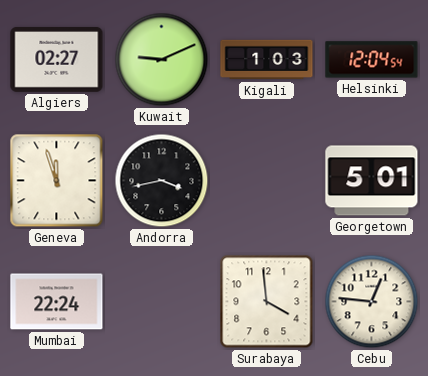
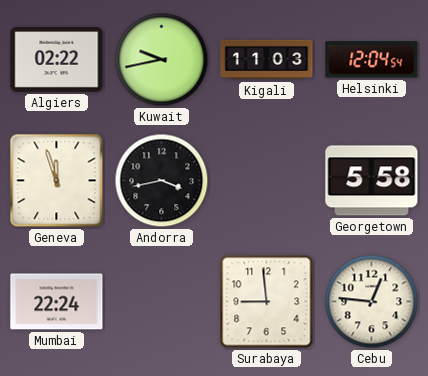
Algiers: 02:27 -> 02:22
Kuwait: 9:11 -> 9:43
Kigali: 1:03 -> 11:03
Georgetown: 5:01 -> 5:58
Surabaya: 3:59 -> 8:59
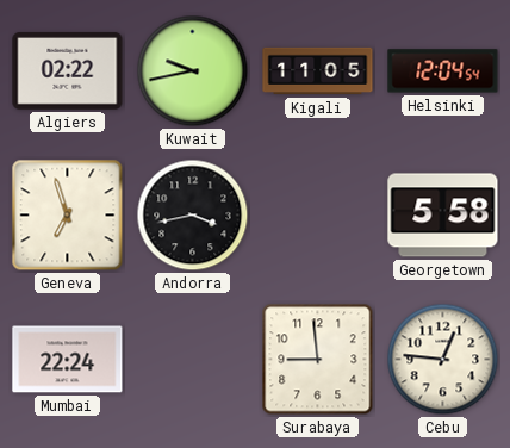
Kigali: 11:03 -> 11:05
Geneva: 11:57 -> 6:57
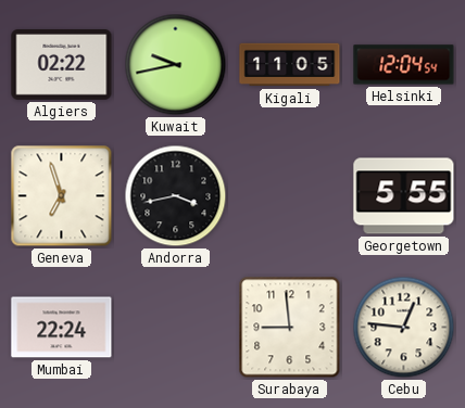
Georgetown: 5:58 -> 5:55
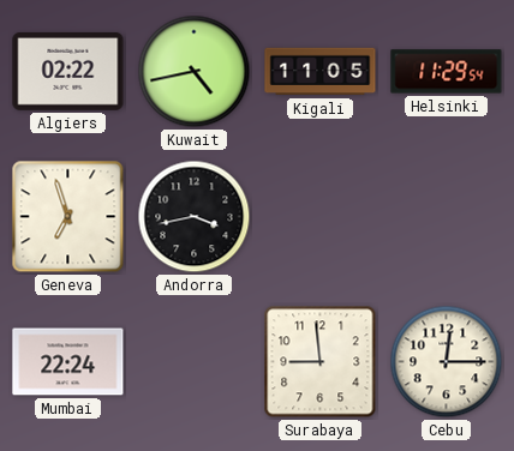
Kuwait: 9:43 -> 4:43
Helsinki: 12:04 -> 11:29
Georgetown: 5:55 -> none
Cebu: 12:46 -> 12:15
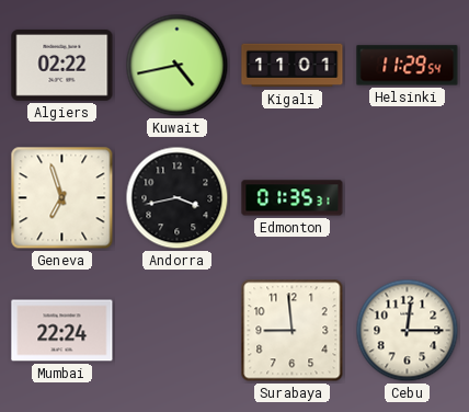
Kigali: 11:05 -> 11:01
Edmonton: none -> 01:35
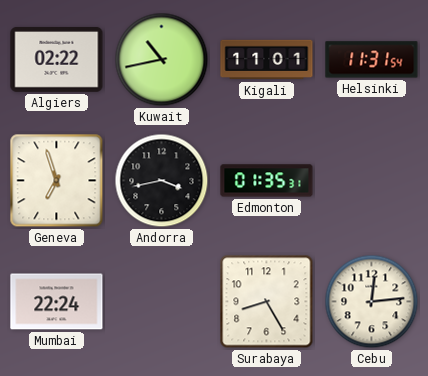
Kuwait: 4:43 -> 10:43
Helsinki: 11:29 -> 11:31
Surabaya: 8:59 -> 8:25
Cebu: 12:15 -> 12:14
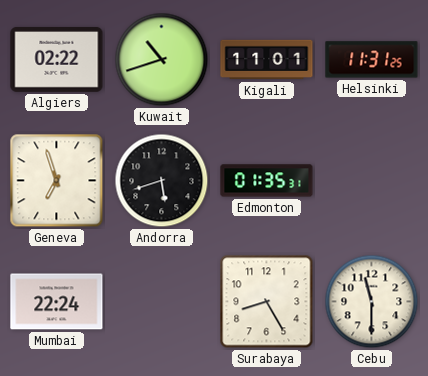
Kuwait: 10:43 -> 10:42
Helsinki: 11:31:54 -> 11:31:25
Andorra: 3:43 -> 5:42
Cebu: 12:14 -> 11:30
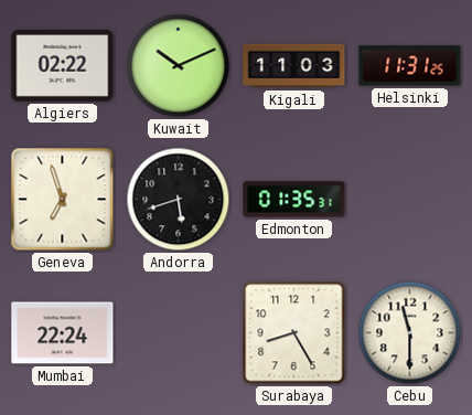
Kuwait: 10:42 -> 10:11
Kigali: 11:01 -> 11:03
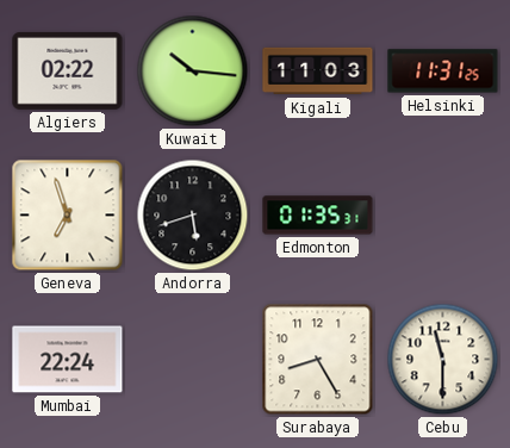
Kuwait: 10:11 -> 10:16
